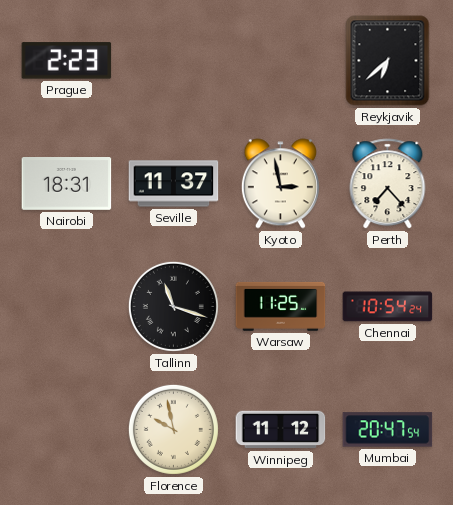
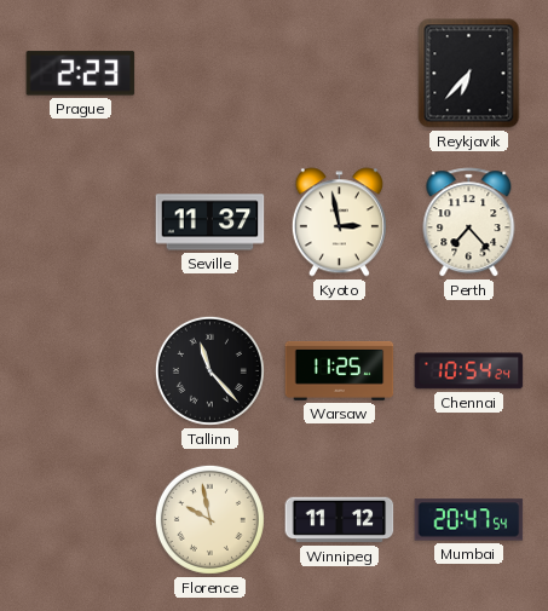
Reykjavik: 6:38 -> 6:37
Nairobi: 18:31 -> none
Tallinn: 11:18 -> 11:23
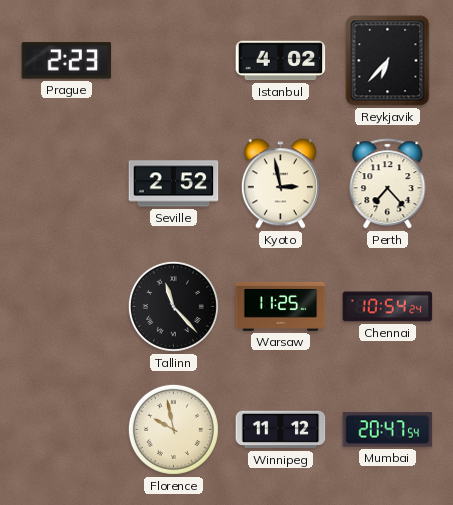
Istanbul: none -> 4:02
Seville: 11:37 -> 2:52
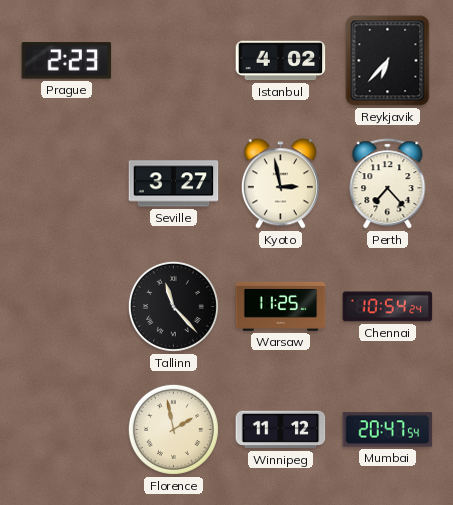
Seville: 2:52 -> 3:27
Florence: 9:58 -> 1:58
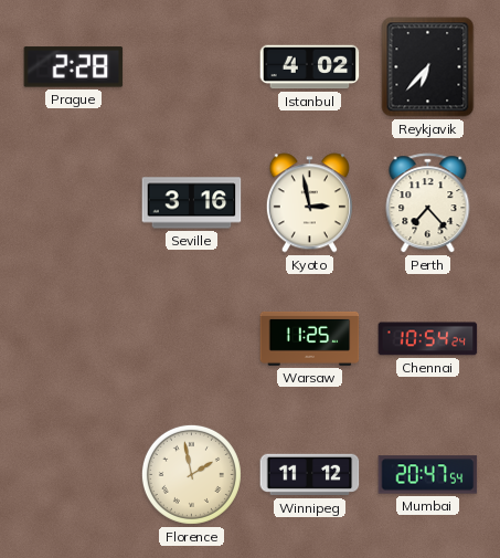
Prague: 2:23 -> 2:28
Seville: 3:27 -> 3:16
Tallinn: 11:23 -> none
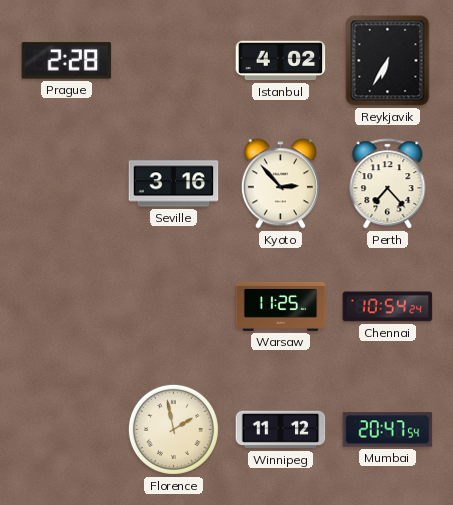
Reykjavik: 6:37 -> 6:35
Kyoto: 2:58 -> 2:53
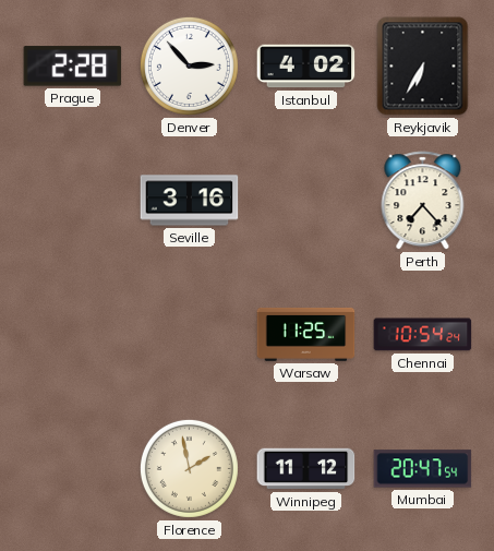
Denver: none -> 2:53
Kyoto: 2:53 -> none
